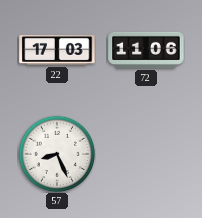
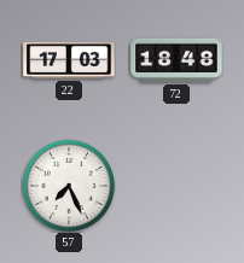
72: 11:06 -> 18:48
57: 8:26 -> 7:26
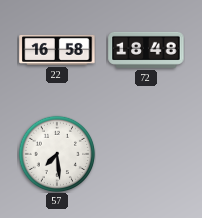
22: 17:03 -> 16:58
57: 7:26 -> 7:29
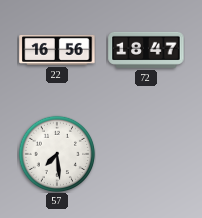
22: 16:58 -> 16:56
72: 18:48 -> 18:47
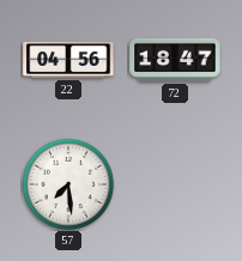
22: 16:56 -> 04:56
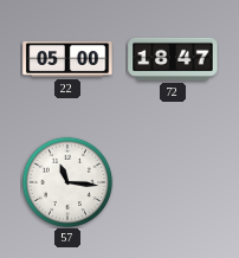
22: 04:56 -> 05:00
57: 7:29 -> 11:16
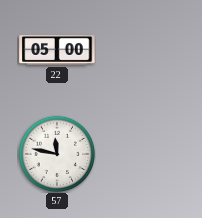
72: 18:47 -> none
57: 11:16 -> 11:47
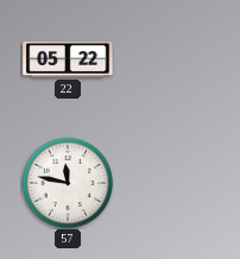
22: 05:00 -> 05:22
